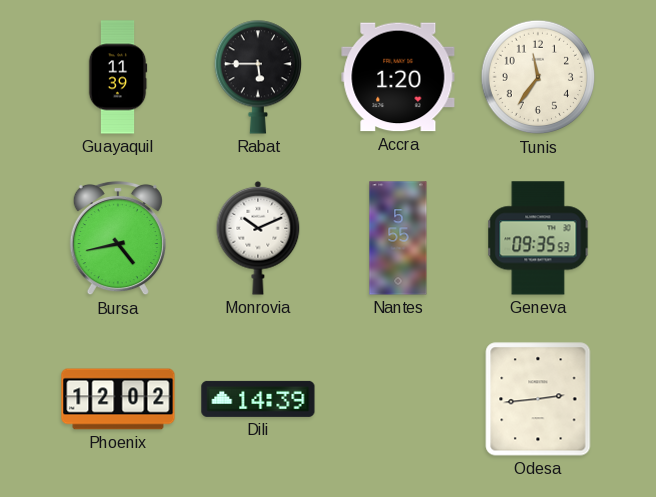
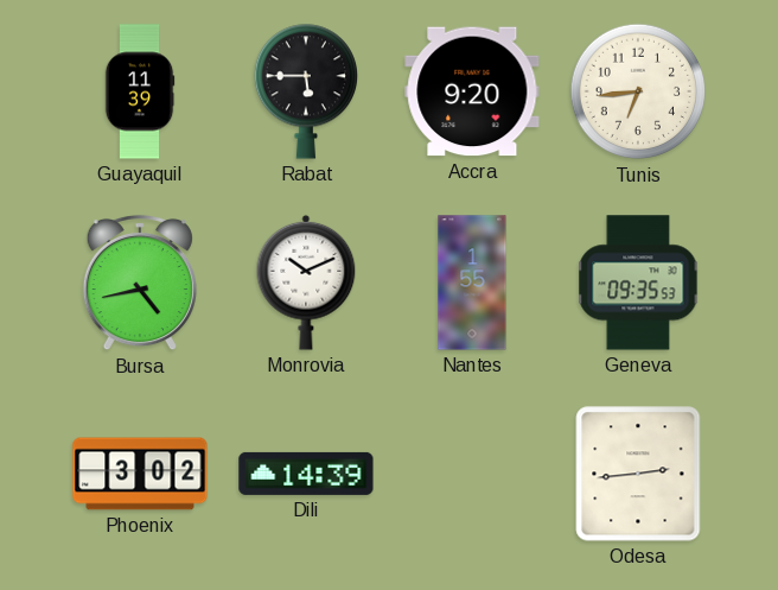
Accra: 1:20 -> 9:20
Tunis: 11:36 -> 6:44
Nantes: 5:55 -> 1:55
Phoenix: 12:02 -> 3:02
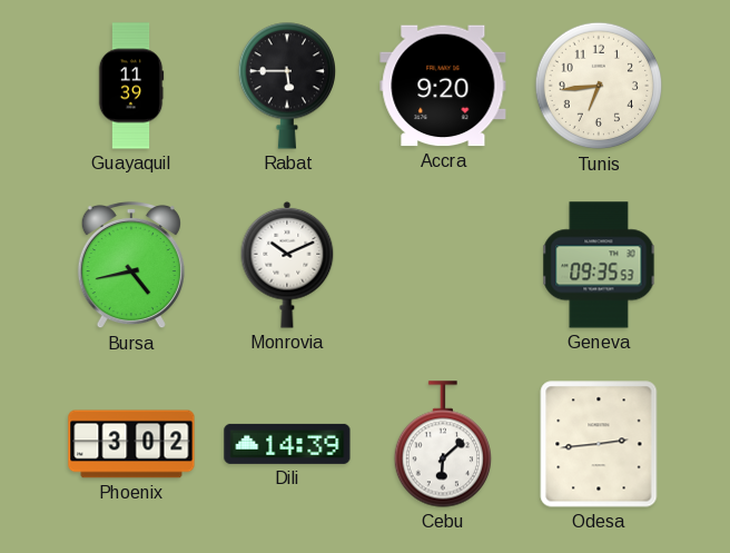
Nantes: 1:55 -> none
Cebu: none -> 6:08
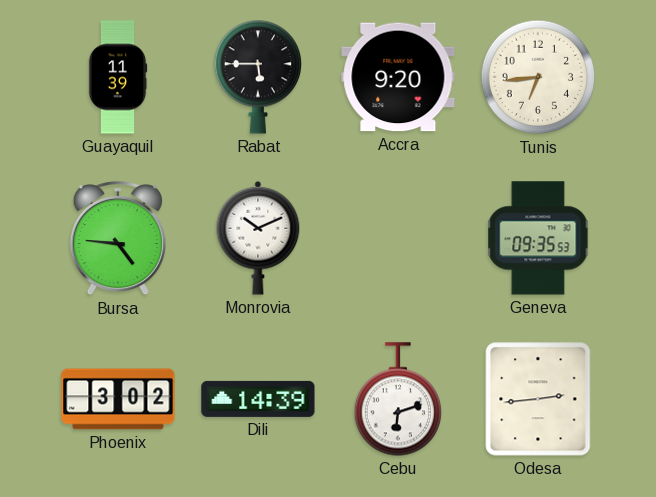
Bursa: 4:43 -> 4:46
Cebu: 6:08 -> 6:12
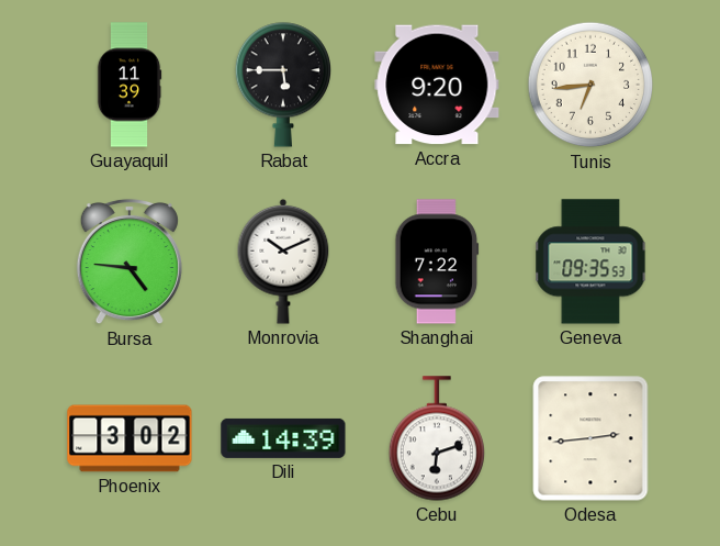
Shanghai: none -> 7:22
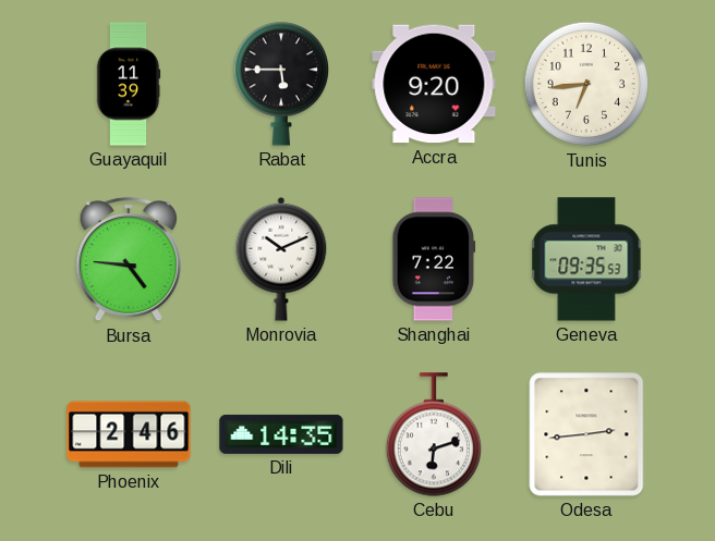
Phoenix: 3:02 -> 2:46
Dili: 14:39 -> 14:35
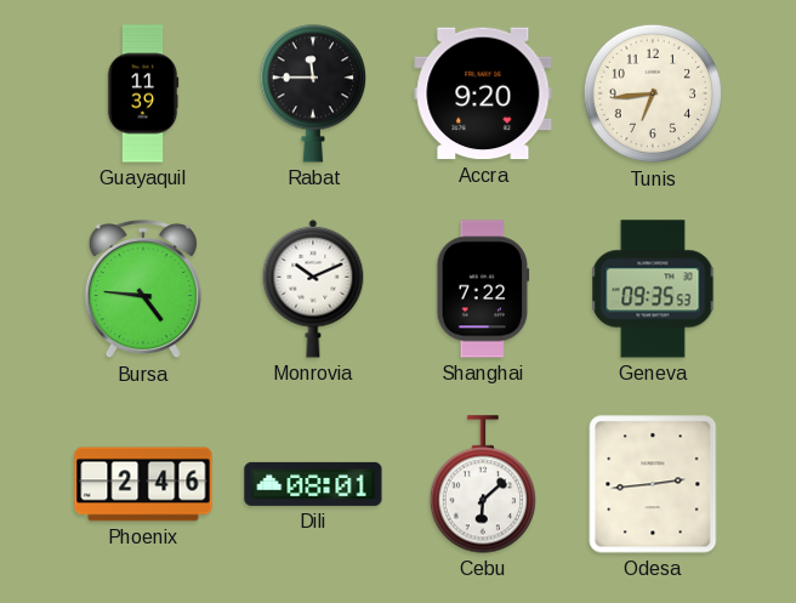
Rabat: 5:45 -> 11:45
Dili: 14:35 -> 08:01
Cebu: 6:12 -> 6:08
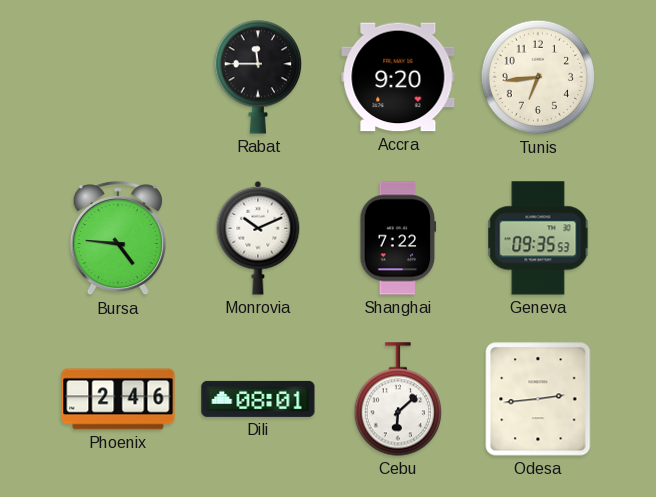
Guayaquil: 11:39 -> none
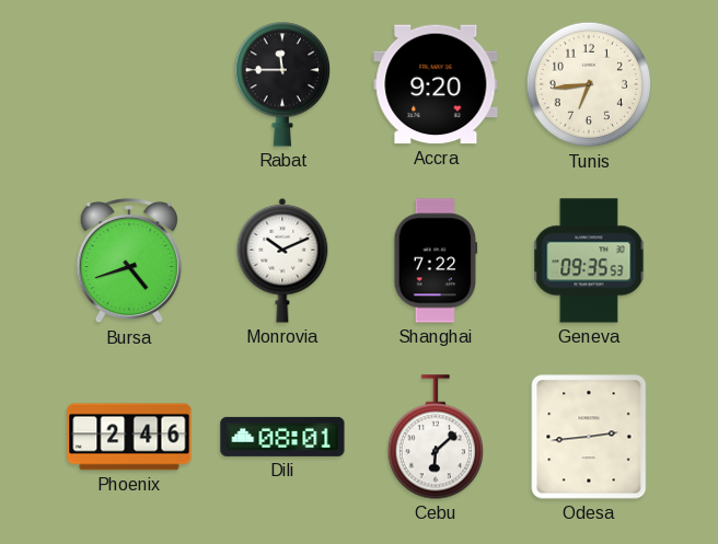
Bursa: 4:46 -> 4:42
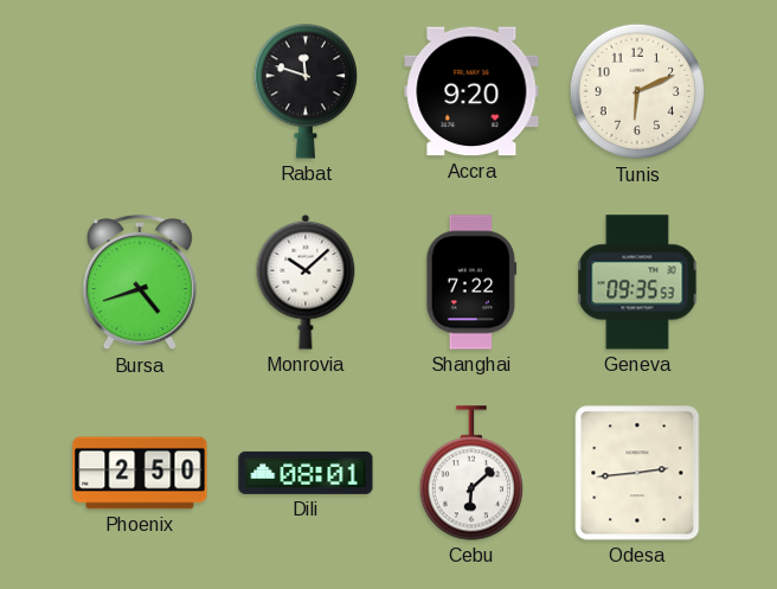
Rabat: 11:45 -> 11:48
Tunis: 6:44 -> 6:11
Monrovia: 10:11 -> 10:08
Phoenix: 2:46 -> 2:50
